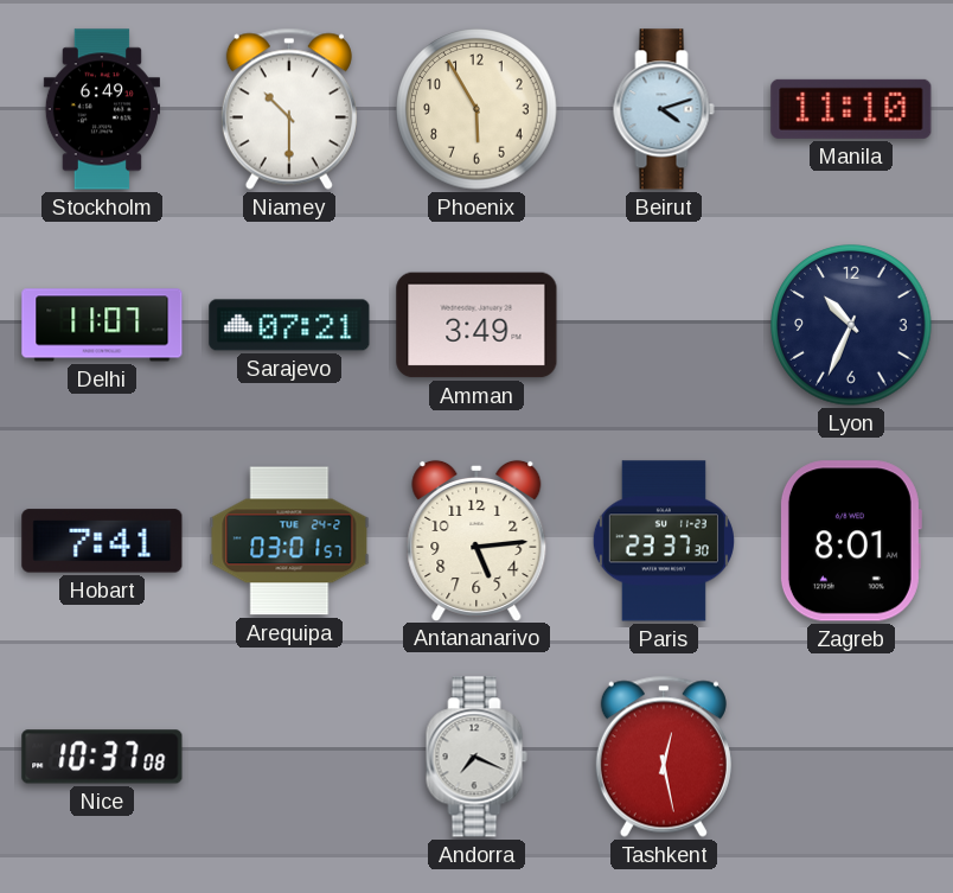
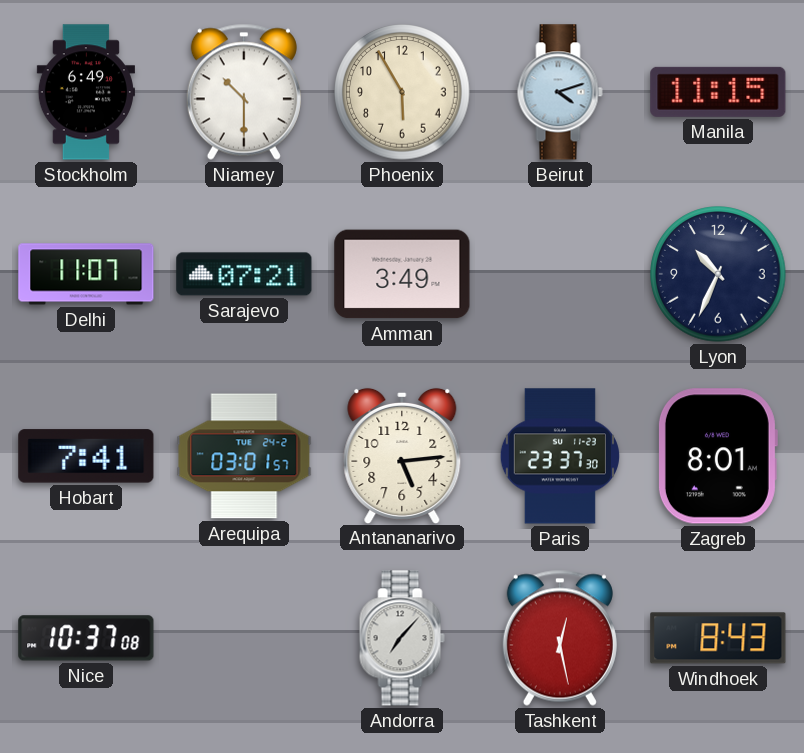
Manila: 11:10 -> 11:15
Andorra: 7:19 -> 7:07
Windhoek: none -> 8:43
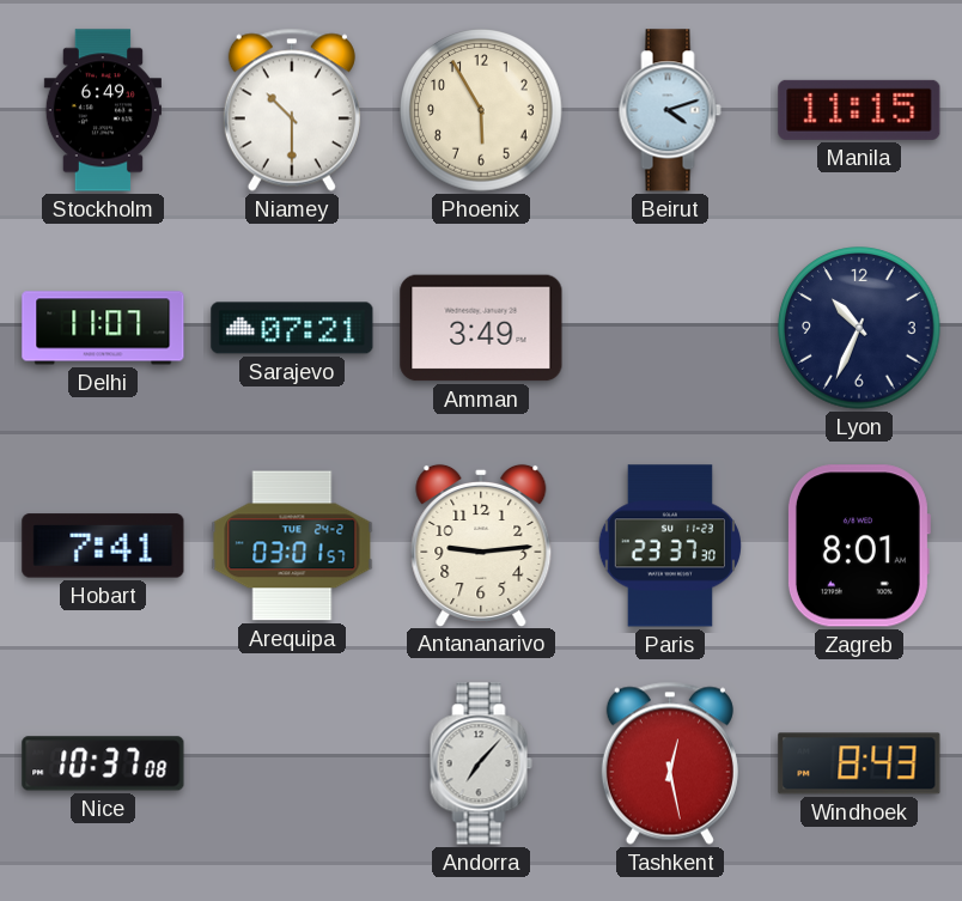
Antananarivo: 5:14 -> 9:14
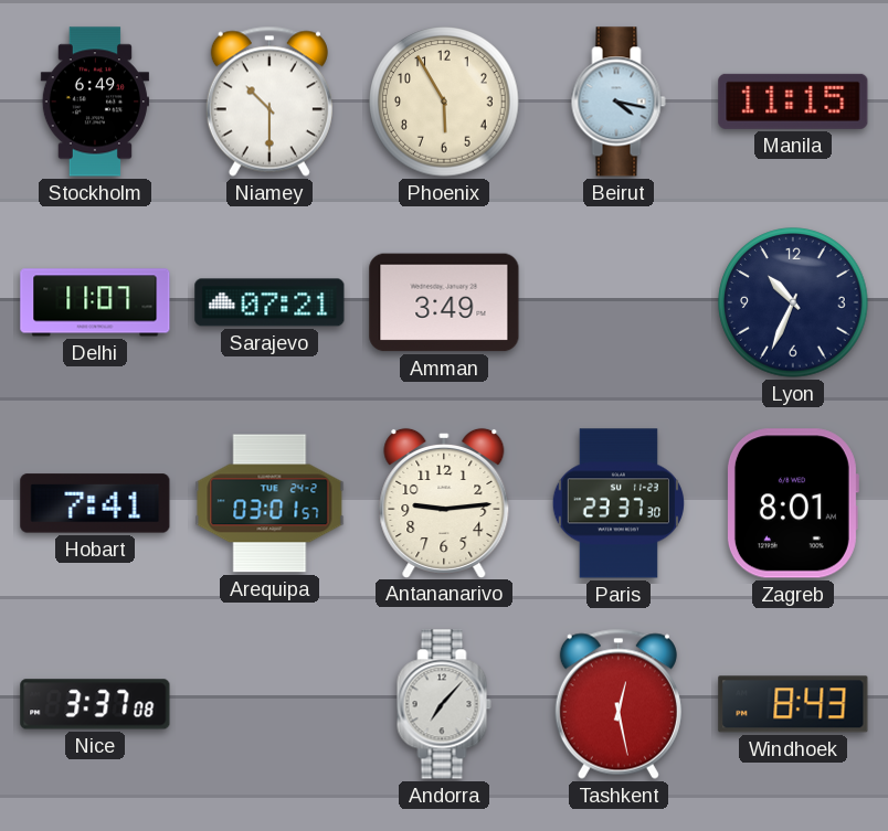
Beirut: 4:12 -> 4:17
Nice: 10:37 -> 3:37
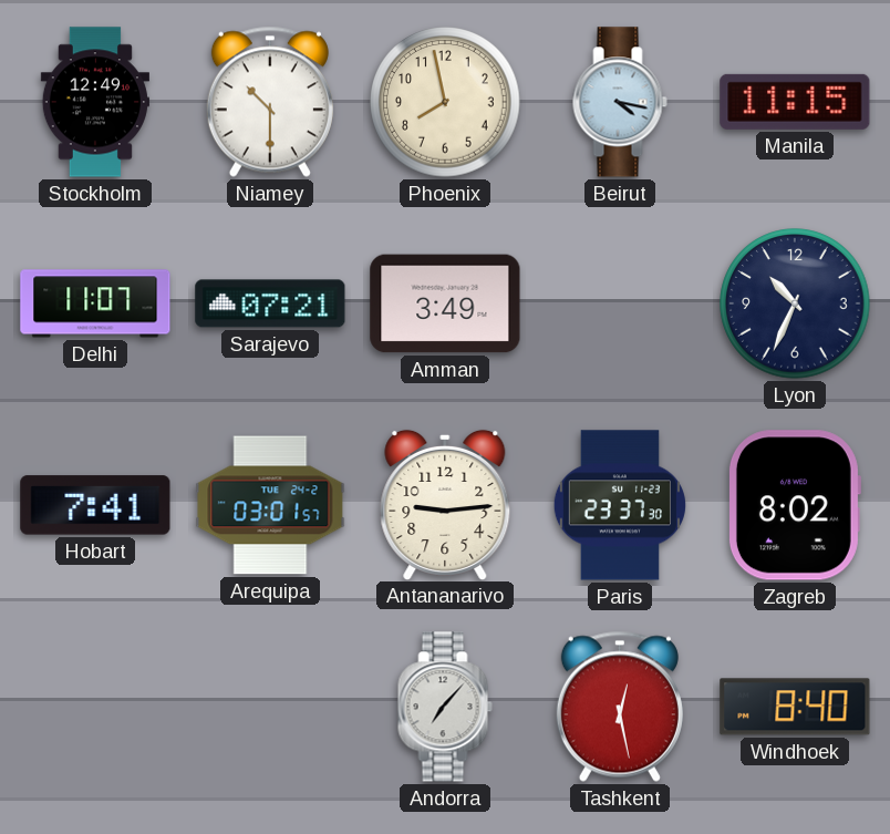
Stockholm: 6:49 -> 12:49
Phoenix: 5:55 -> 7:58
Zagreb: 8:01 -> 8:02
Nice: 3:37 -> none
Windhoek: 8:43 -> 8:40
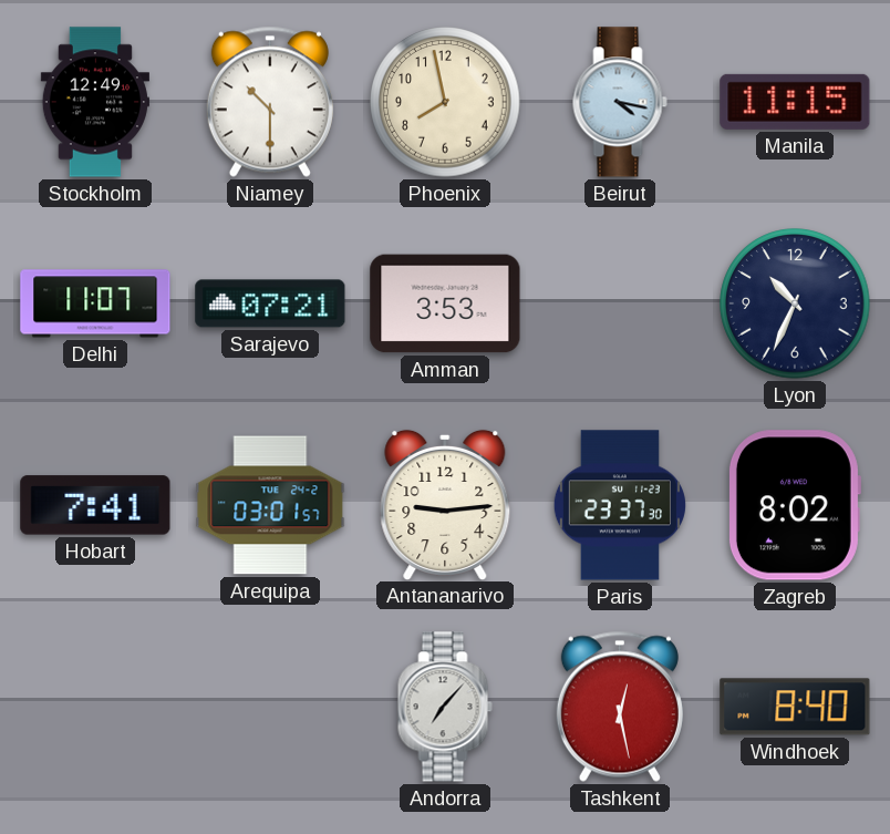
Amman: 3:49 -> 3:53
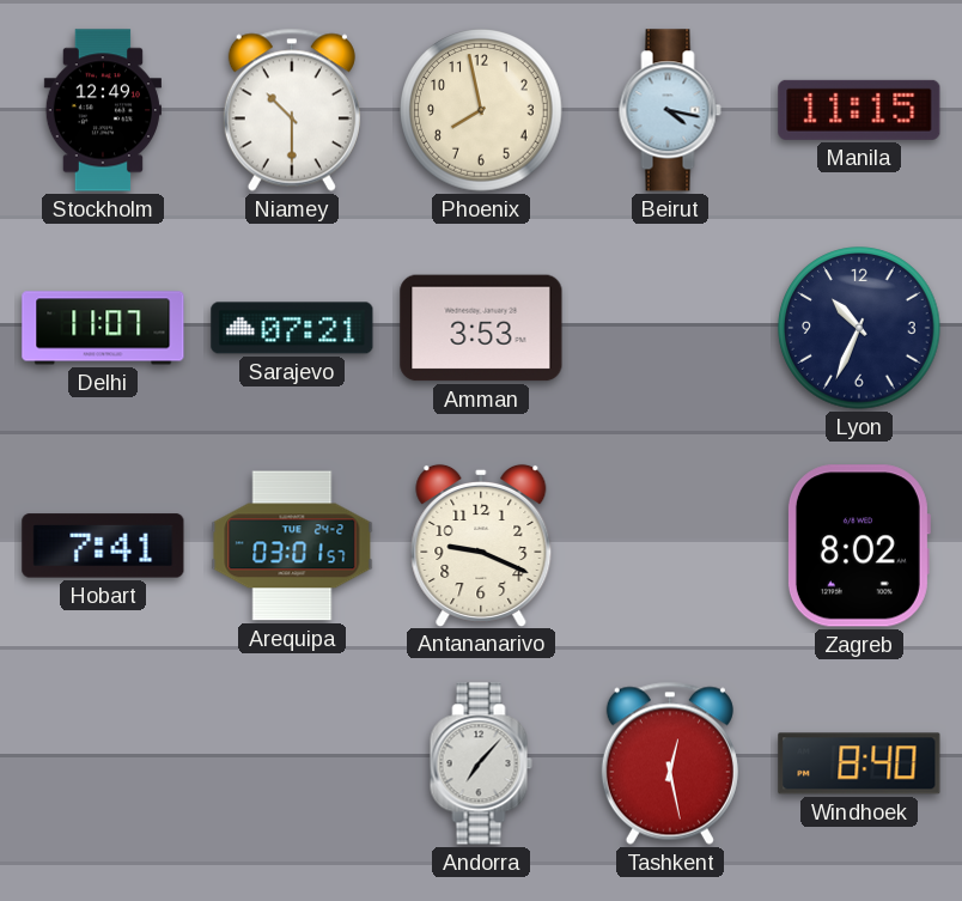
Antananarivo: 9:14 -> 9:19
Paris: 23:37 -> none
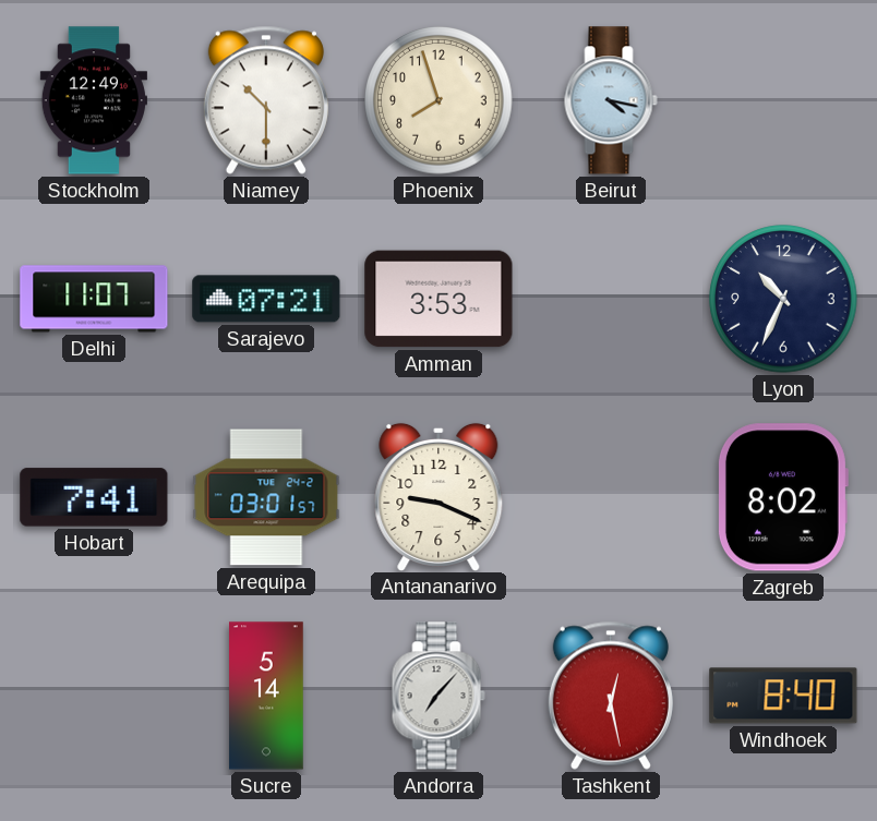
Phoenix: 7:58 -> 7:57
Manila: 11:15 -> none
Sucre: none -> 5:14
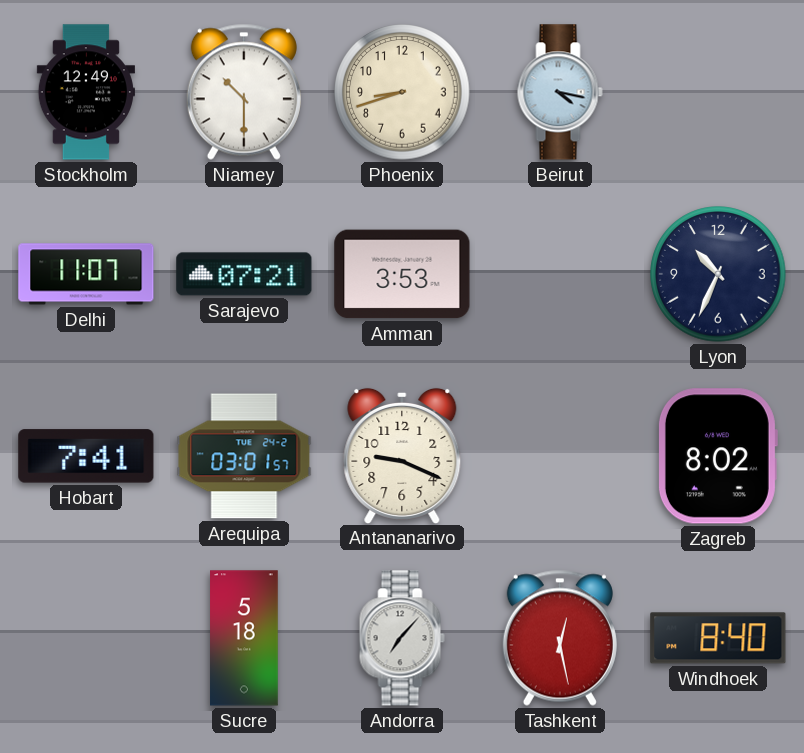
Phoenix: 7:57 -> 8:42
Sucre: 5:14 -> 5:18
